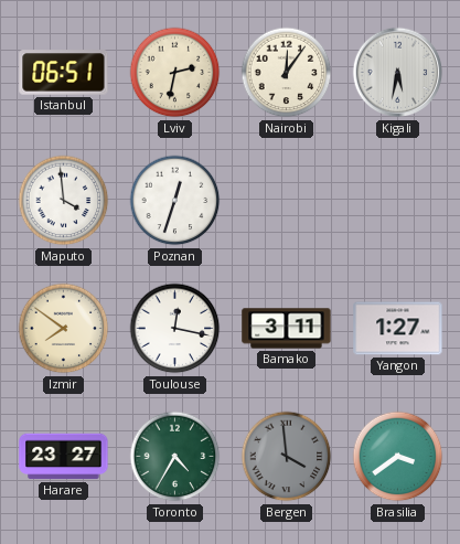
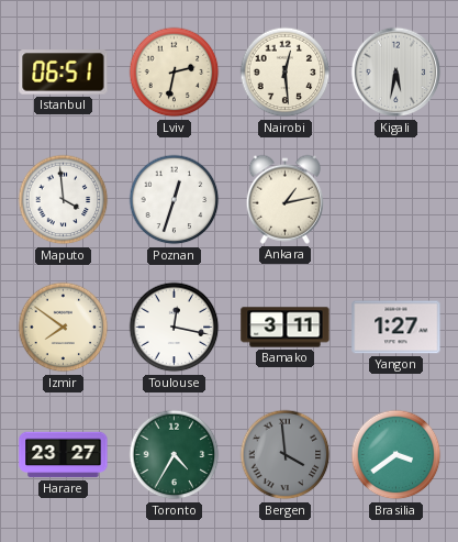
Nairobi: 12:06 -> 12:29
Ankara: none -> 1:13
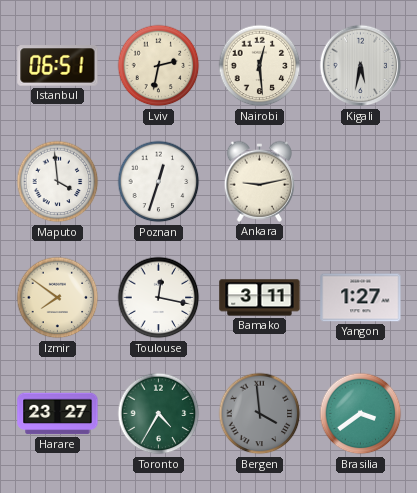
Ankara: 1:13 -> 9:13
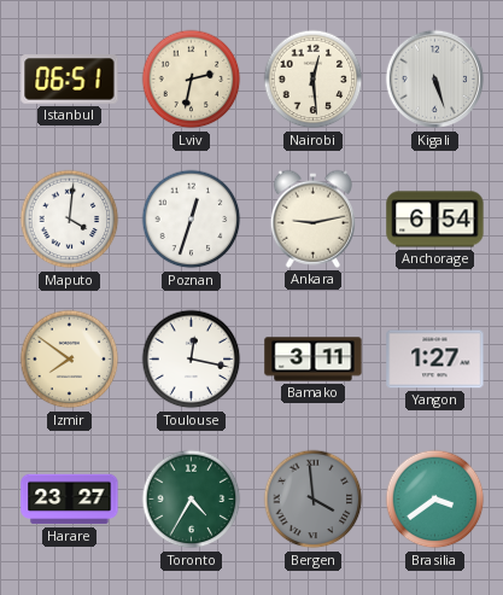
Kigali: 5:32 -> 5:27
Maputo: 3:59 -> 4:01
Anchorage: none -> 6:54
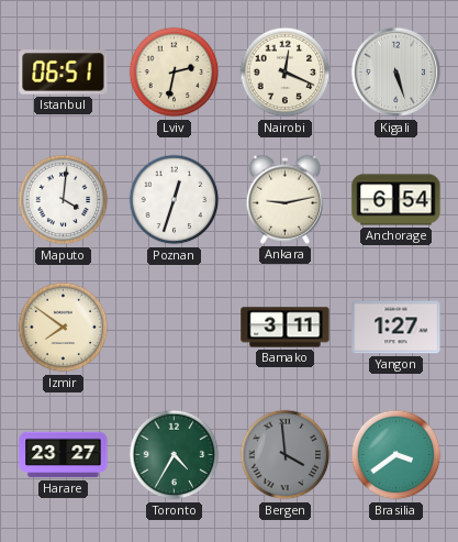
Nairobi: 12:29 -> 12:19
Toulouse: 12:17 -> none
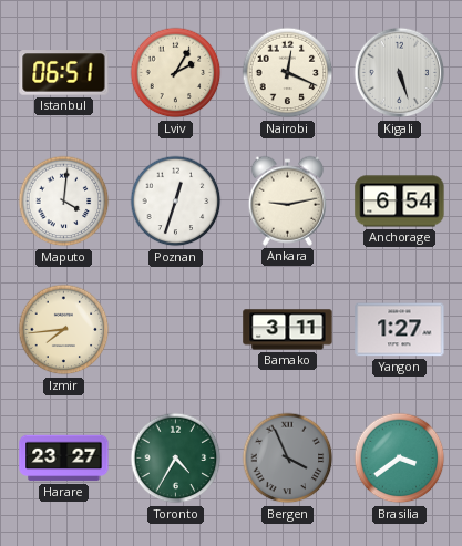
Lviv: 2:32 -> 2:05
Izmir: 7:51 -> 7:44
Bergen: 3:59 -> 3:56
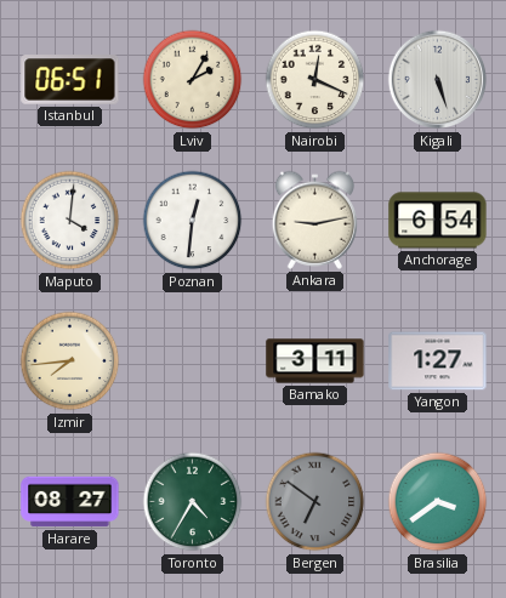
Poznan: 12:33 -> 12:31
Harare: 23:27 -> 08:27
Bergen: 3:56 -> 6:51
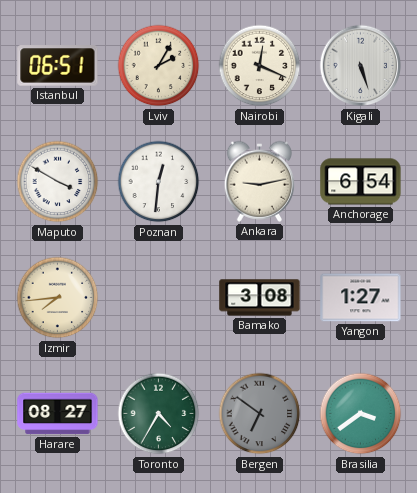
Maputo: 4:01 -> 3:50
Bamako: 3:11 -> 3:08
